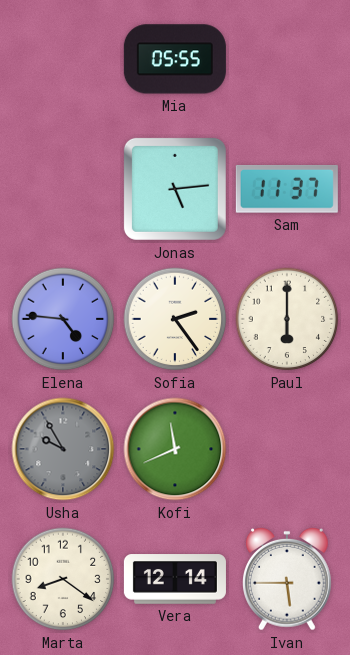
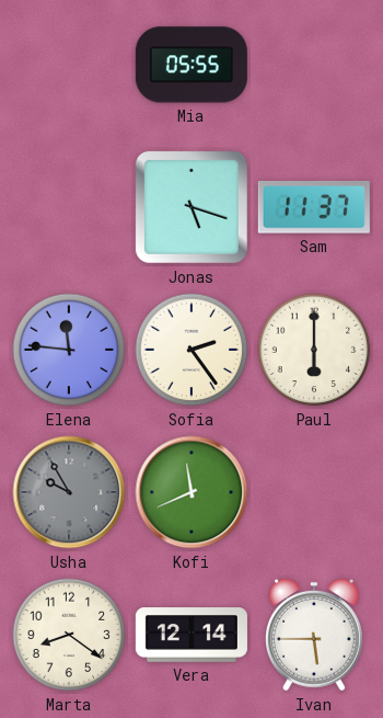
Jonas: 5:14 -> 5:18
Elena: 4:46 -> 11:46
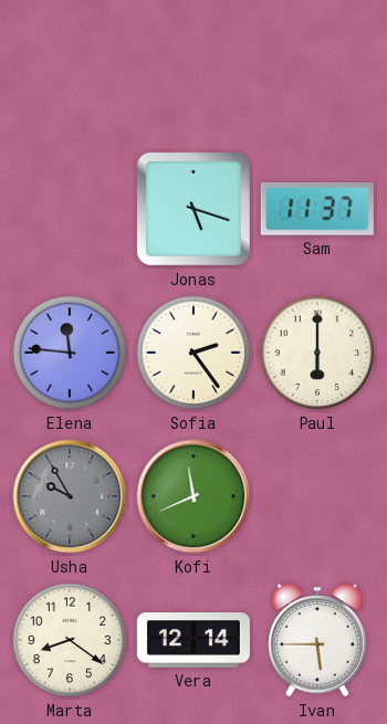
Mia: 05:55 -> none
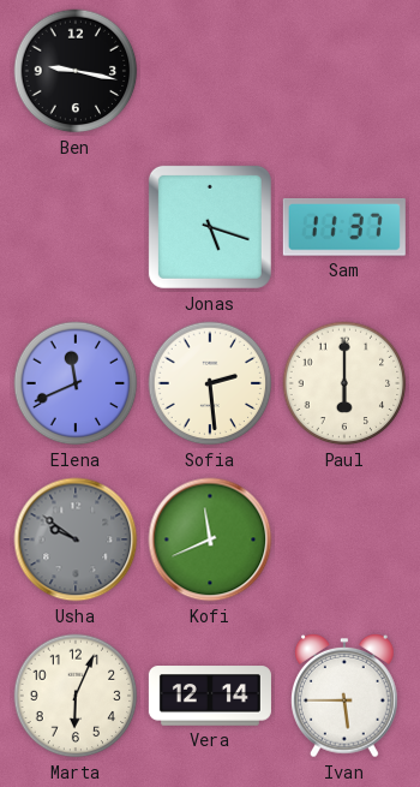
Ben: none -> 9:17
Elena: 11:46 -> 11:41
Sofia: 2:24 -> 2:29
Usha: 9:55 -> 9:51
Marta: 8:21 -> 6:04
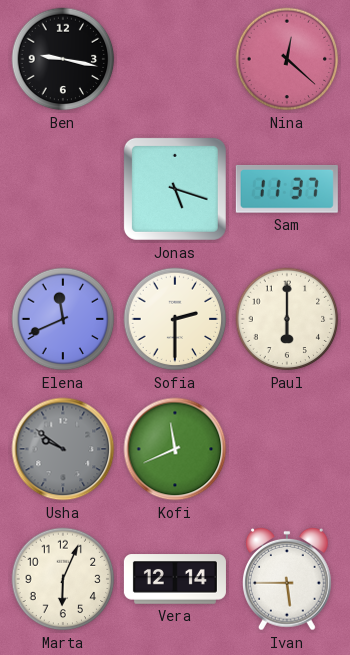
Nina: none -> 12:22
Sofia: 2:29 -> 2:30
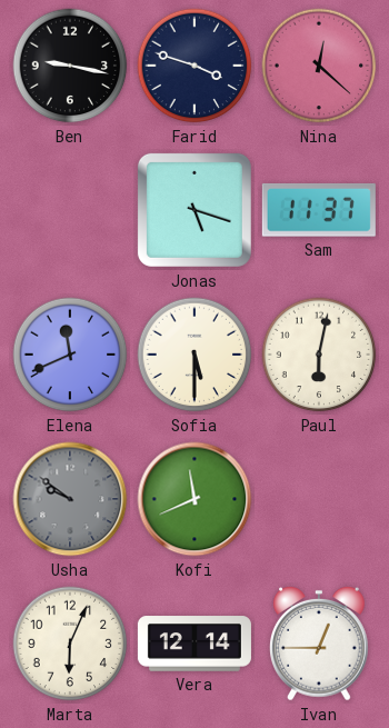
Farid: none -> 3:48
Sofia: 2:30 -> 5:30
Paul: 6:00 -> 6:02
Ivan: 5:45 -> 12:45
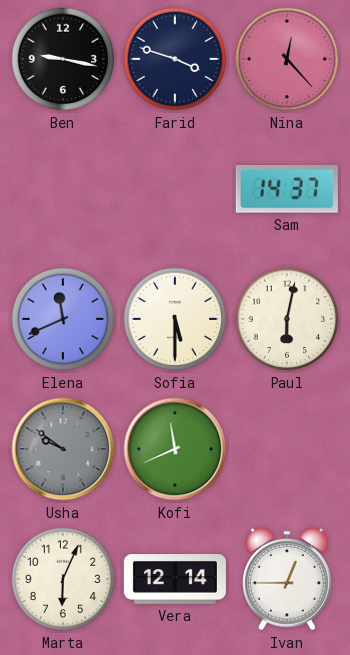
Nina: 12:22 -> 12:23
Jonas: 5:18 -> none
Sam: 11:37 -> 14:37
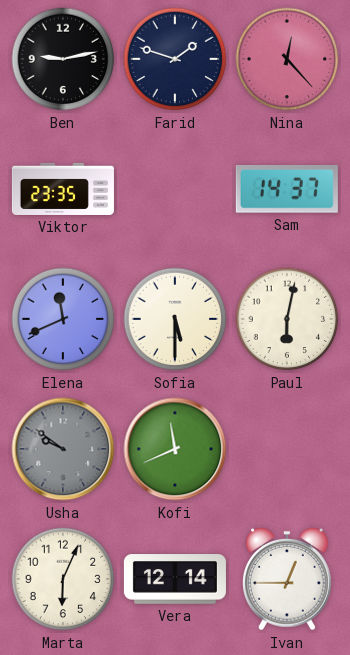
Ben: 9:17 -> 9:13
Farid: 3:48 -> 1:48
Viktor: none -> 23:35
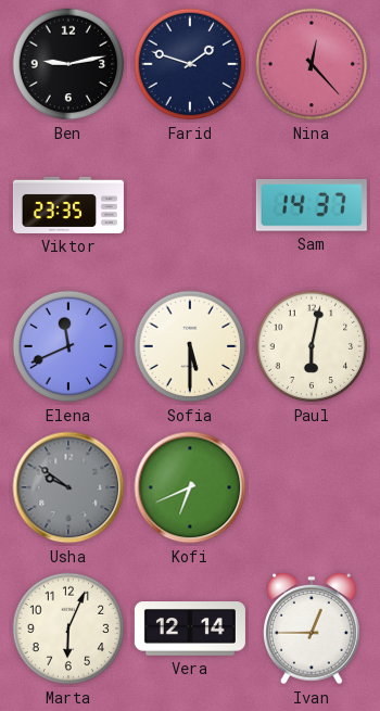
Kofi: 11:41 -> 6:41
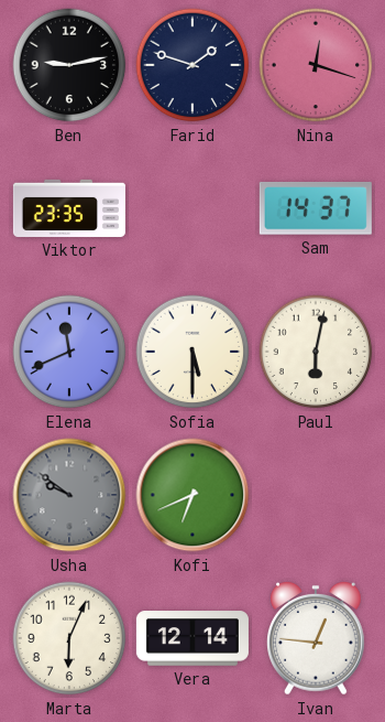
Nina: 12:23 -> 12:18
Ivan: 12:45 -> 12:46
